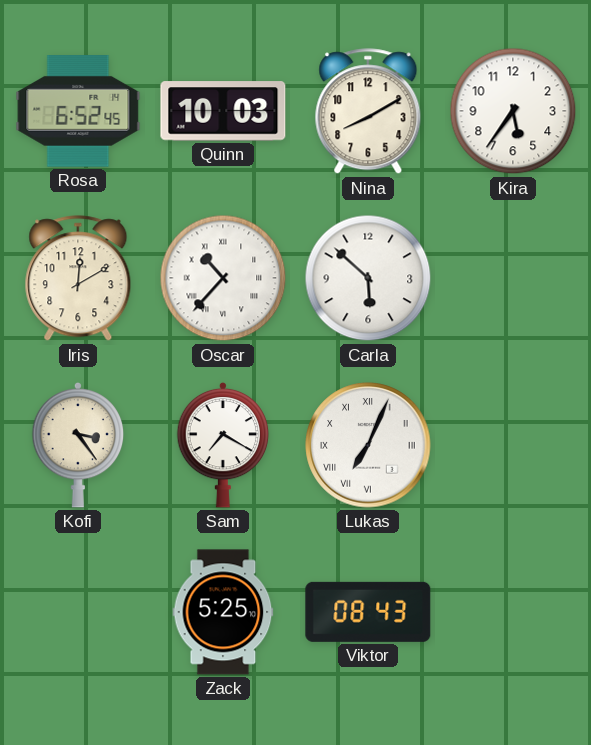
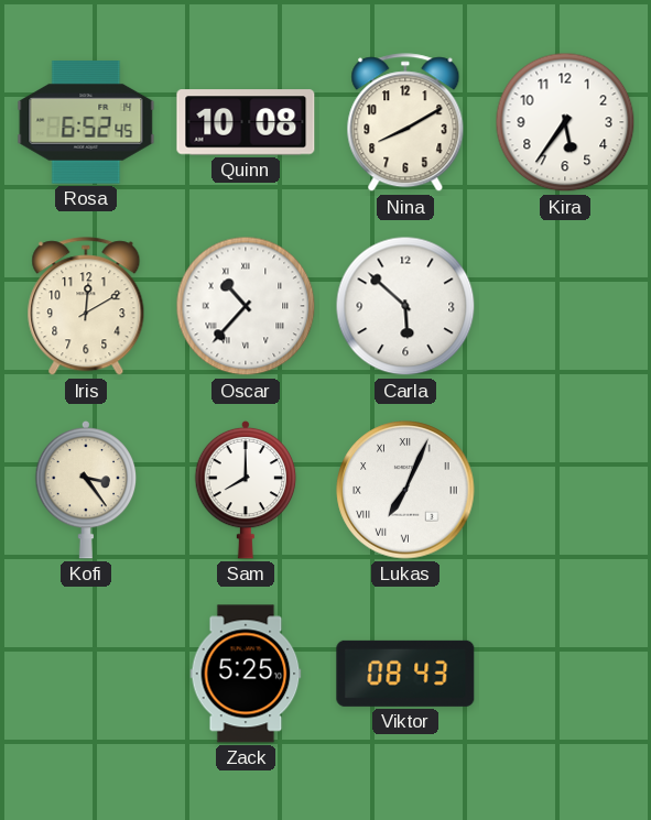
Quinn: 10:03 -> 10:08
Sam: 7:20 -> 8:00
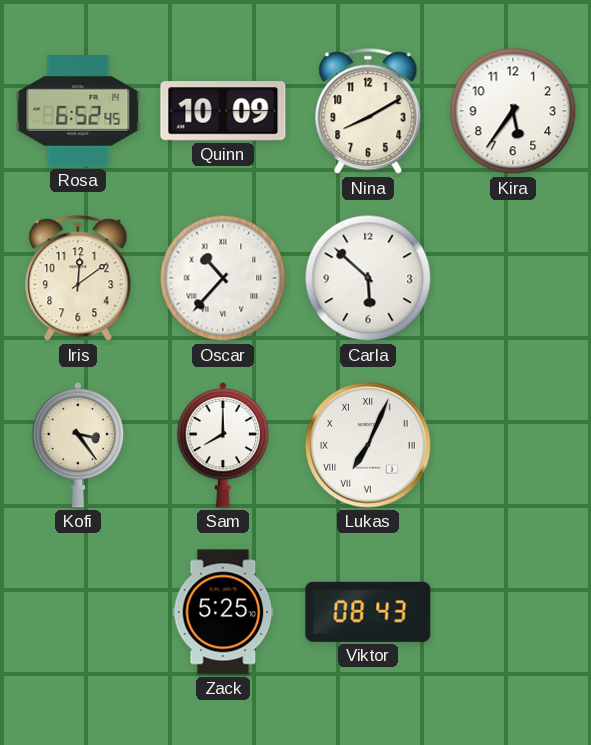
Quinn: 10:08 -> 10:09
Iris: 12:10 -> 12:09
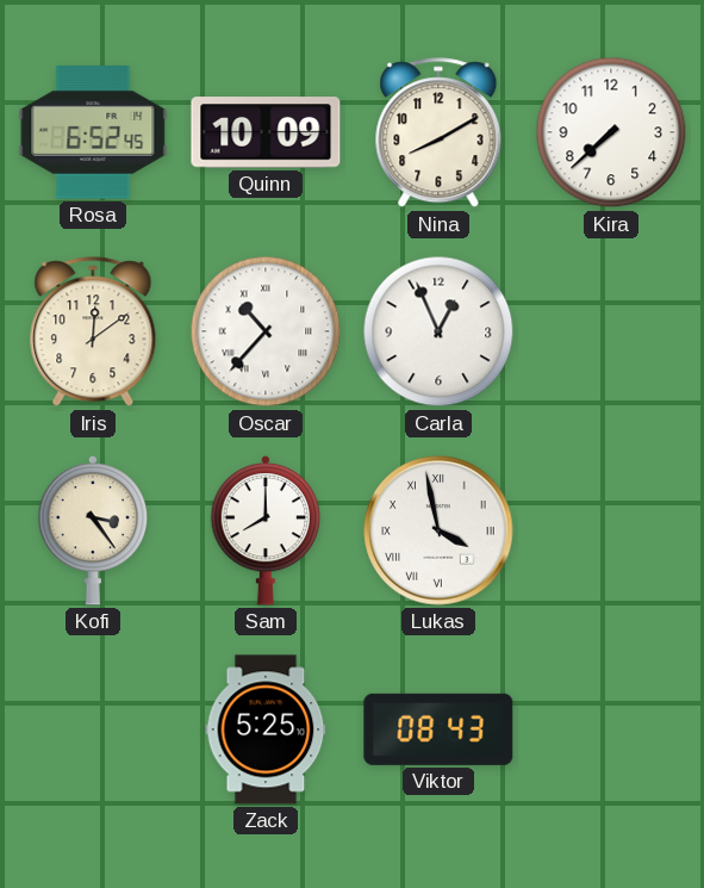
Kira: 5:36 -> 7:38
Carla: 5:52 -> 12:56
Lukas: 7:04 -> 3:58
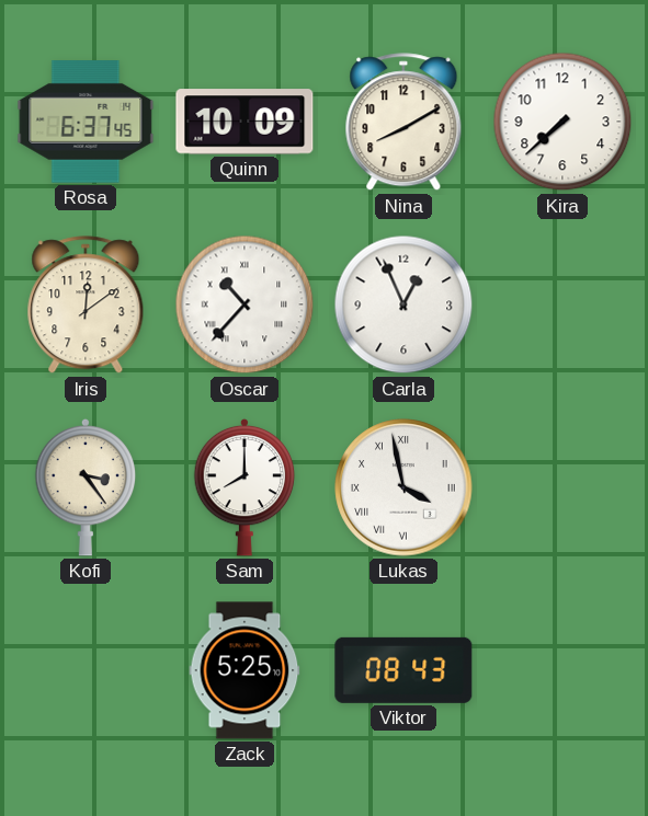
Rosa: 6:52 -> 6:37
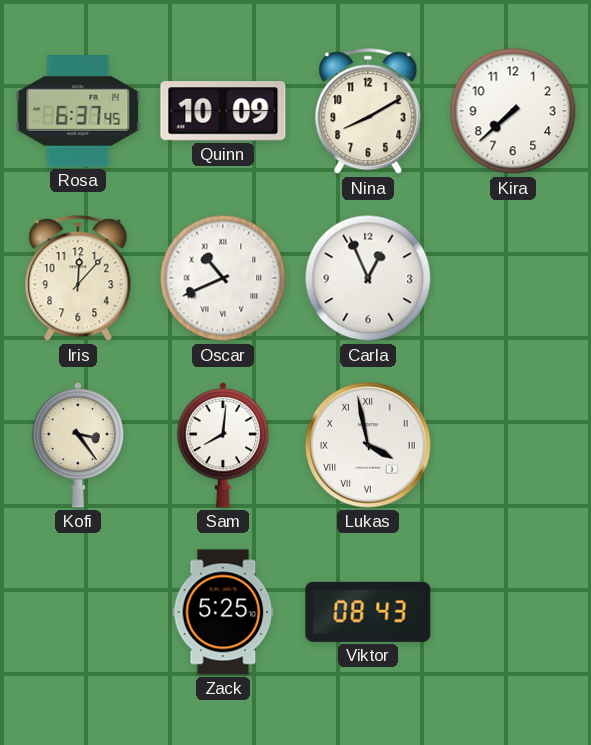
Iris: 12:09 -> 12:07
Oscar: 10:37 -> 10:41
Sam: 8:00 -> 8:01
